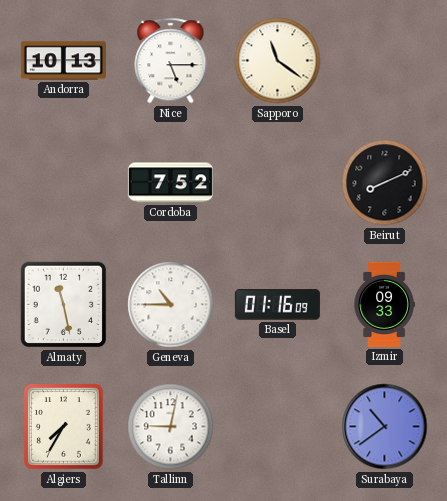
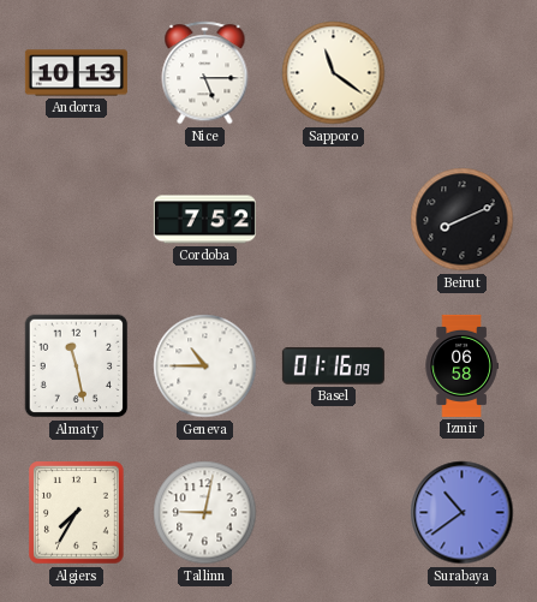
Izmir: 09:33 -> 06:58
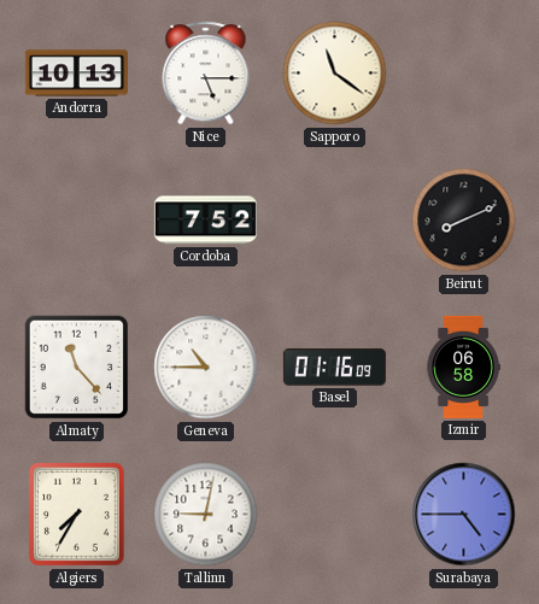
Almaty: 11:28 -> 11:23
Surabaya: 10:39 -> 4:45
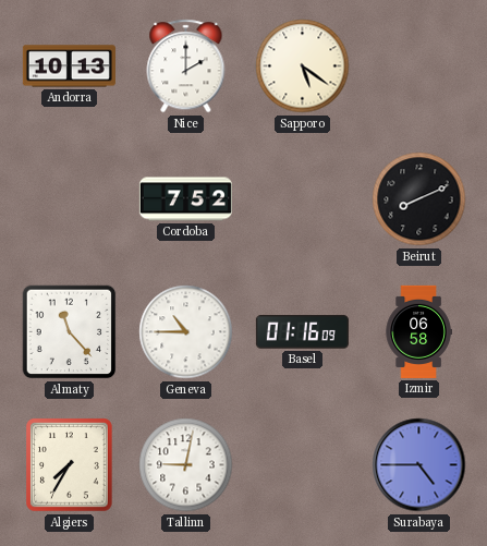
Nice: 5:15 -> 2:00
Sapporo: 11:21 -> 5:21
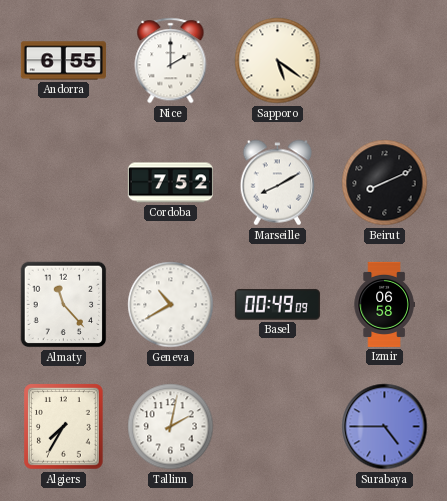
Andorra: 10:13 -> 6:55
Marseille: none -> 8:10
Geneva: 10:45 -> 10:40
Basel: 01:16 -> 00:49
Tallinn: 9:02 -> 2:02
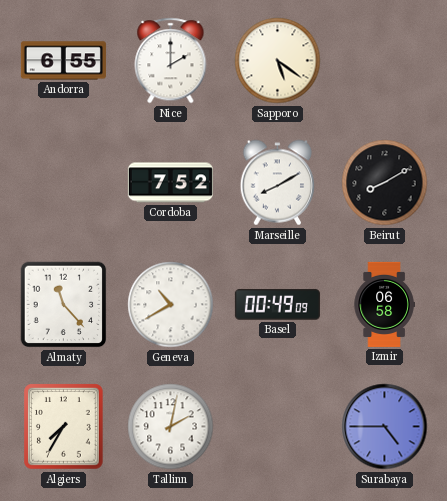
Beirut: 8:11 -> 8:10
